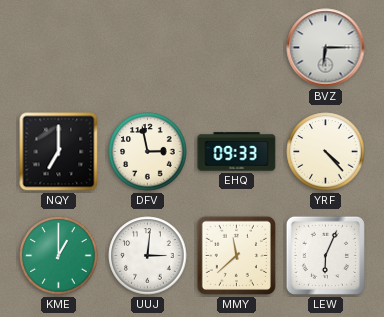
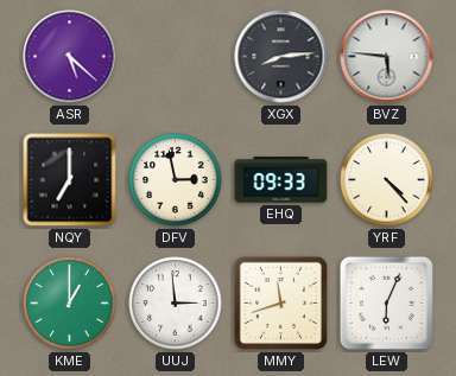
ASR: none -> 5:22
XGX: none -> 8:14
BVZ: 6:15 -> 5:46
UUJ: 3:01 -> 2:59
MMY: 11:38 -> 11:42
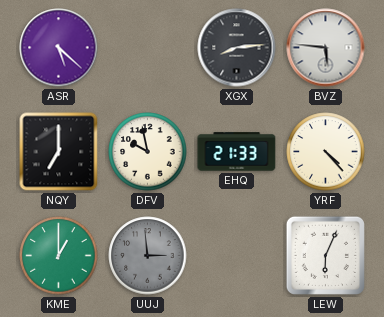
DFV: 2:58 -> 9:58
EHQ: 09:33 -> 21:33
UUJ dial: white -> grey
MMY: 11:42 -> none
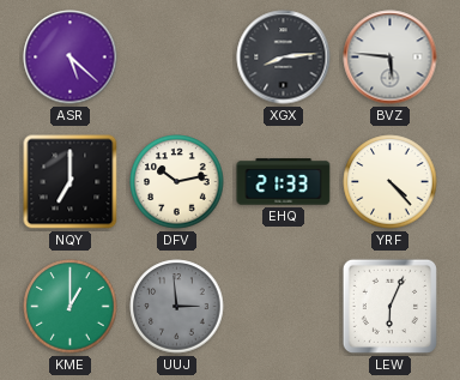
DFV: 9:58 -> 10:13
